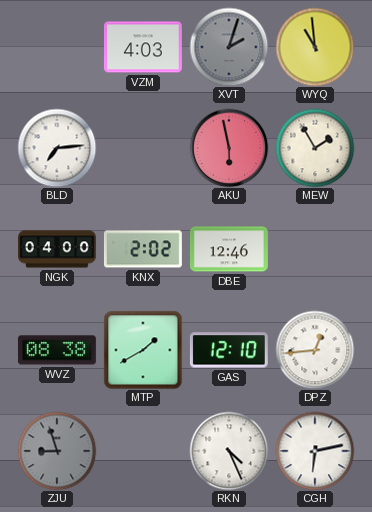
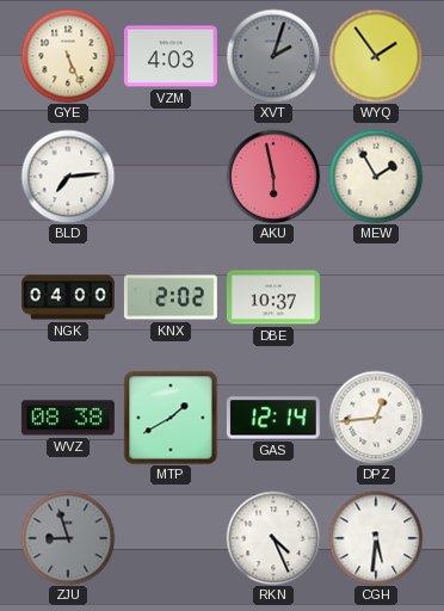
GYE: none -> 5:26
WYQ: 10:59 -> 1:54
DBE: 12:46 -> 10:37
GAS: 12:10 -> 12:14
CGH: 6:13 -> 5:31
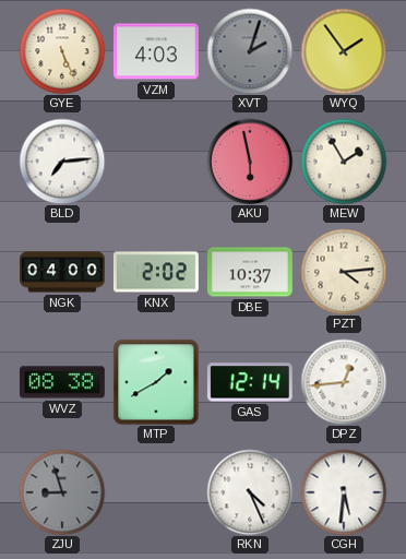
PZT: none -> 4:14
